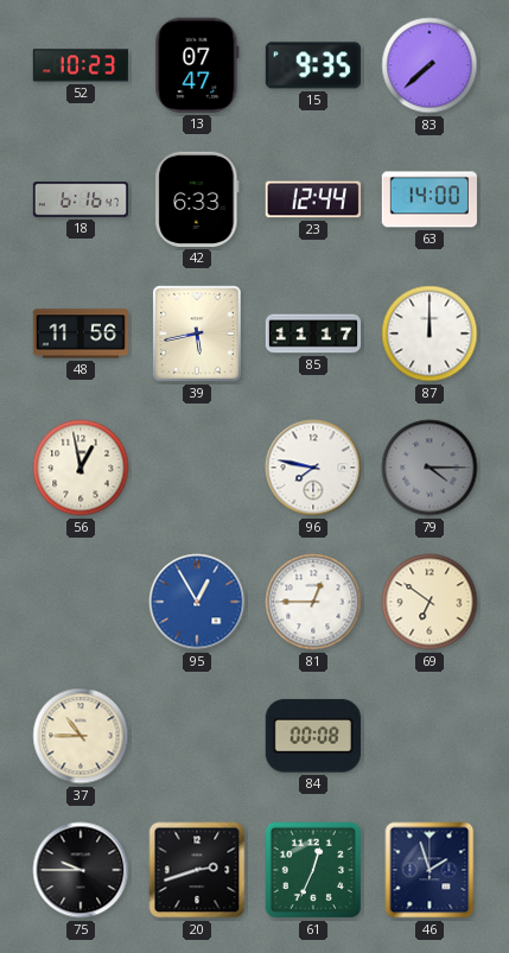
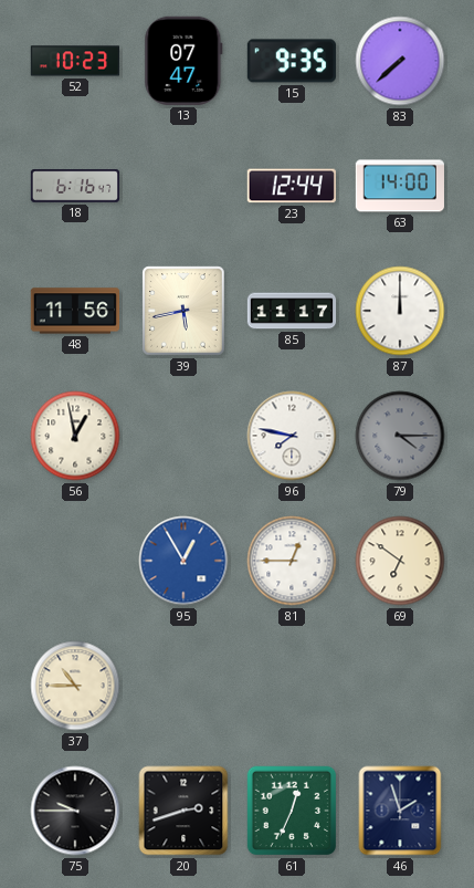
42: 6:33 -> none
84: 00:08 -> none
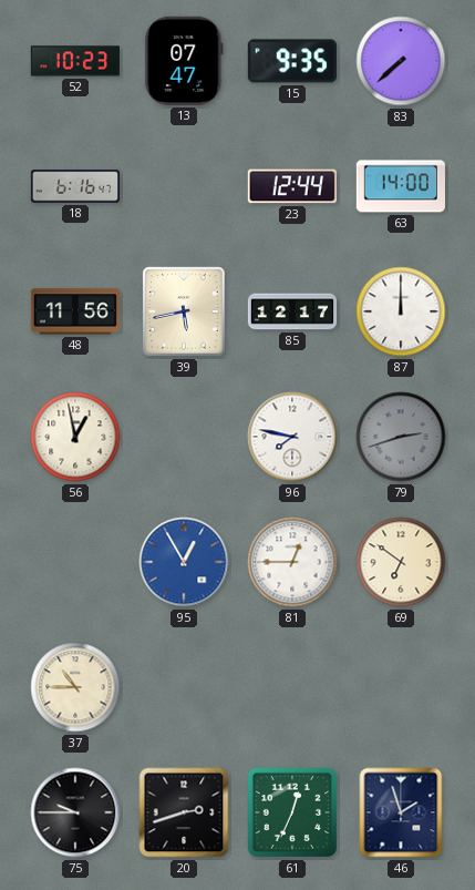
85: 11:17 -> 12:17
79: 4:15 -> 2:42
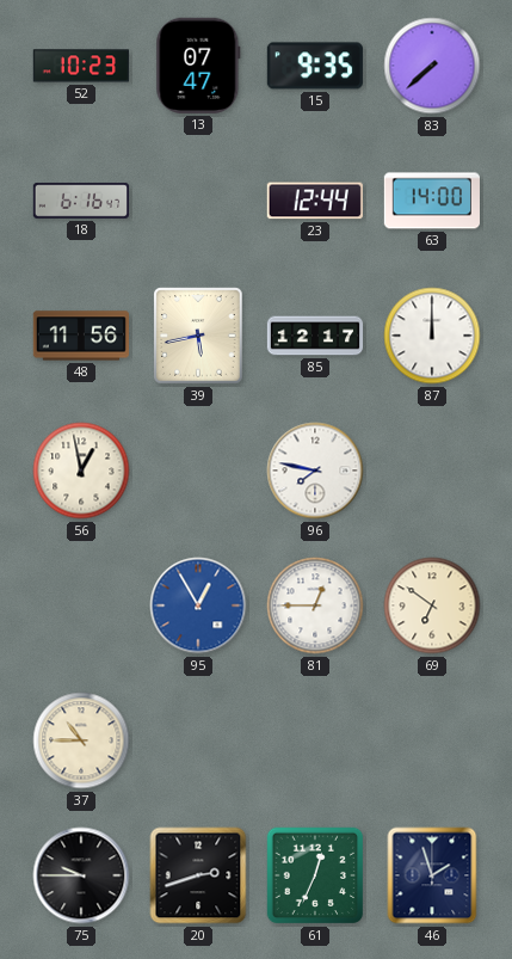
79: 2:42 -> none
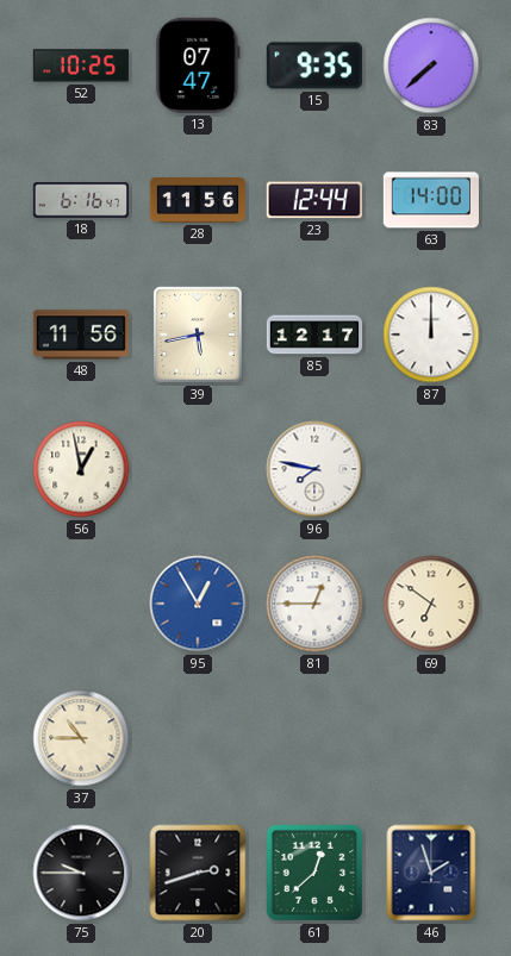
52: 10:23 -> 10:25
28: none -> 11:56
61: 12:34 -> 12:38
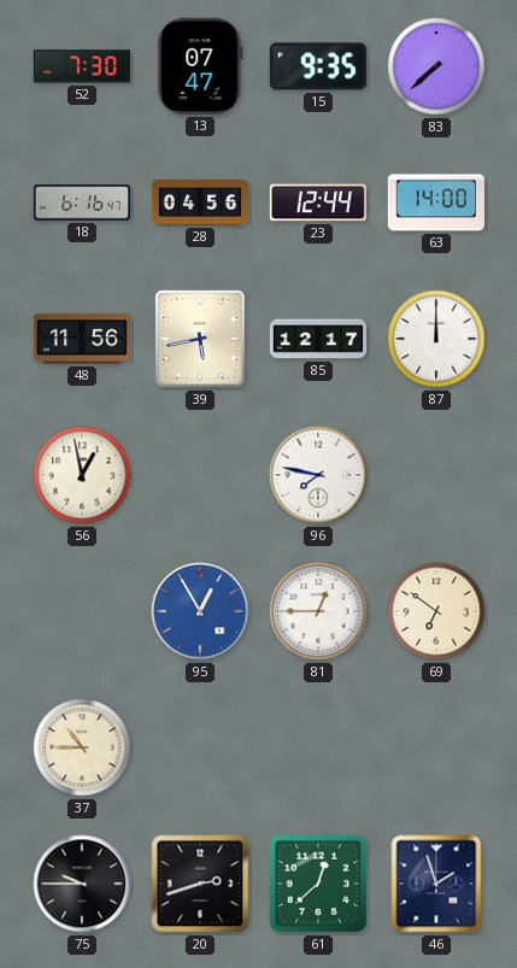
52: 10:25 -> 7:30
28: 11:56 -> 04:56
